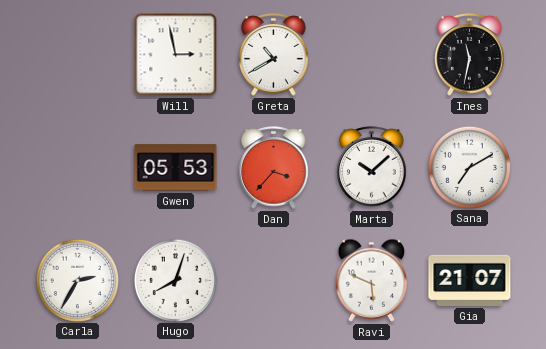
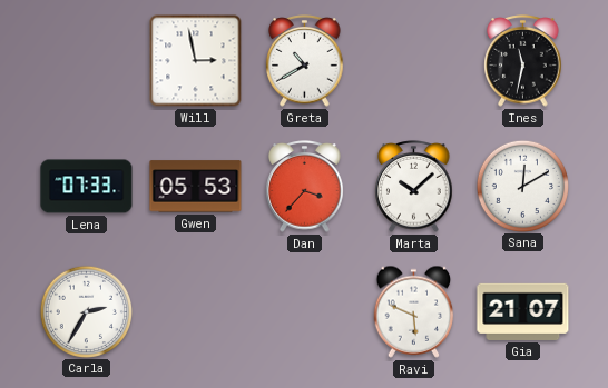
Lena: none -> 07:33
Sana: 7:10 -> 12:10
Hugo: 8:03 -> none
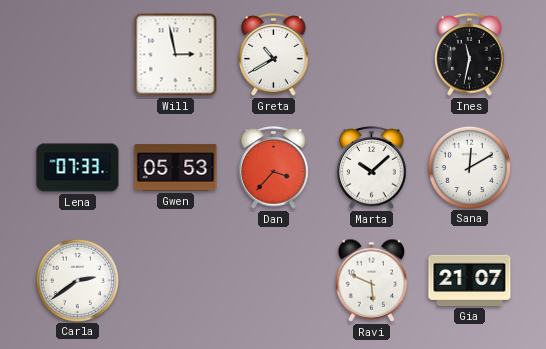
Carla: 2:35 -> 2:39
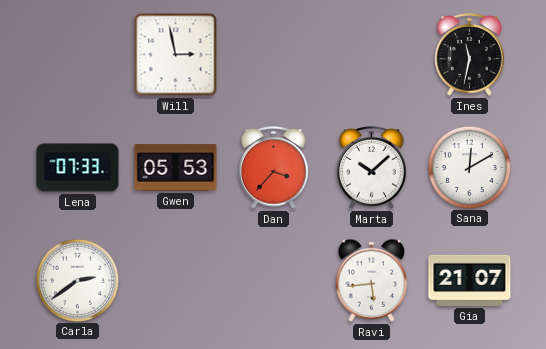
Greta: 10:40 -> none
Ravi: 5:49 -> 5:44
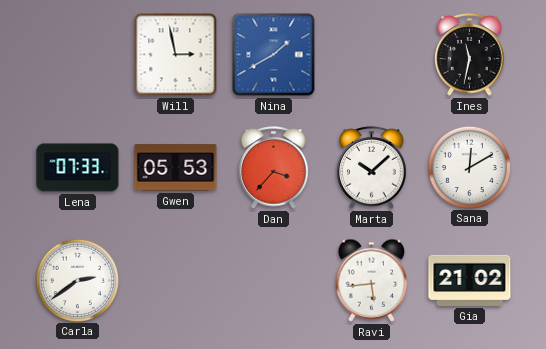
Nina: none -> 1:40
Gia: 21:07 -> 21:02
